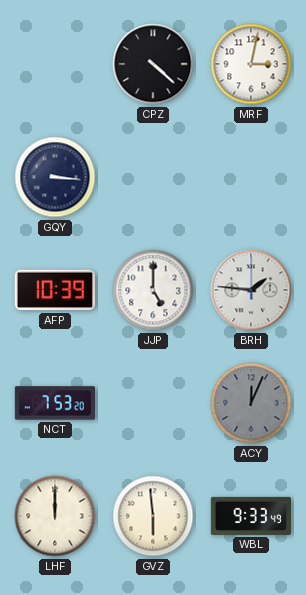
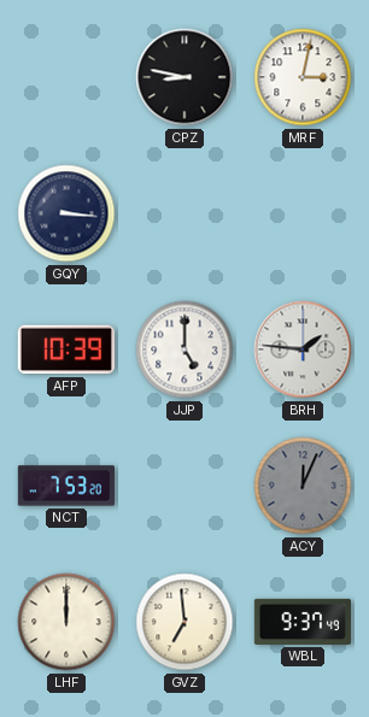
CPZ: 4:22 -> 8:47
GVZ: 5:59 -> 6:59
WBL: 9:33 -> 9:37
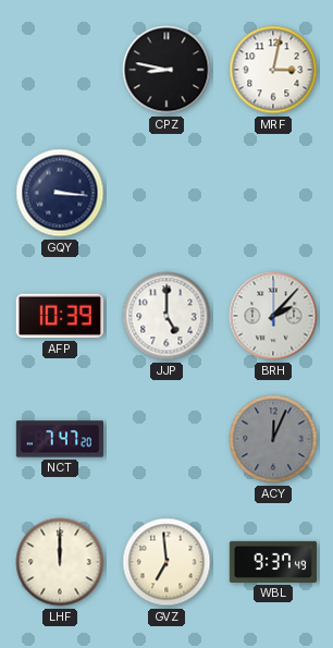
BRH: 1:46 -> 2:07
NCT: 7:53 -> 7:47
